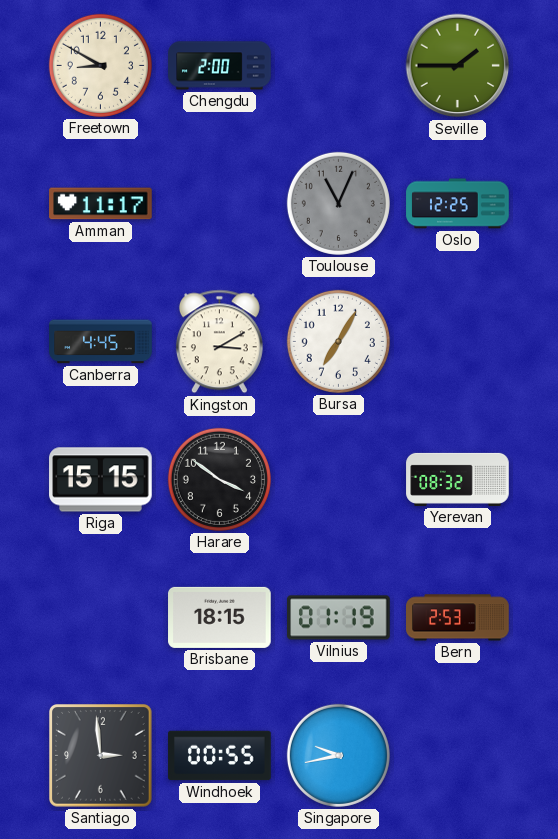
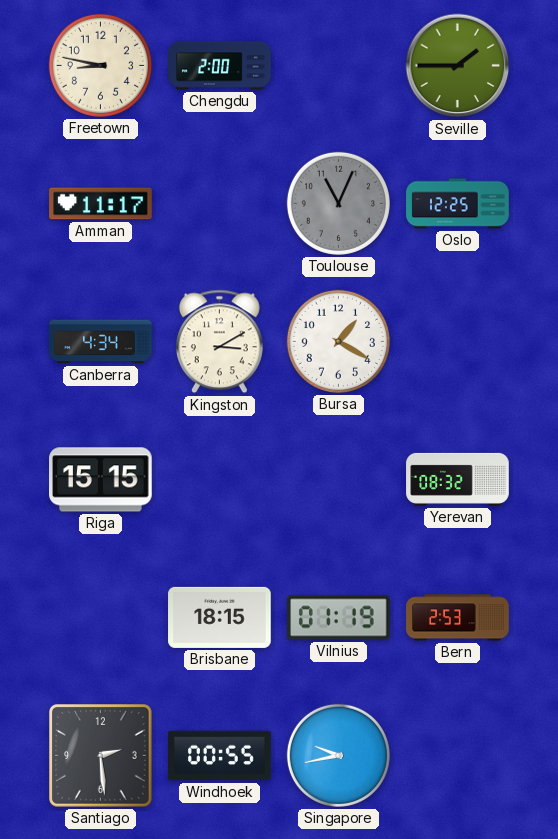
Freetown: 8:50 -> 8:47
Canberra: 4:45 -> 4:34
Bursa: 7:05 -> 1:20
Harare: 3:51 -> none
Santiago: 2:59 -> 2:29
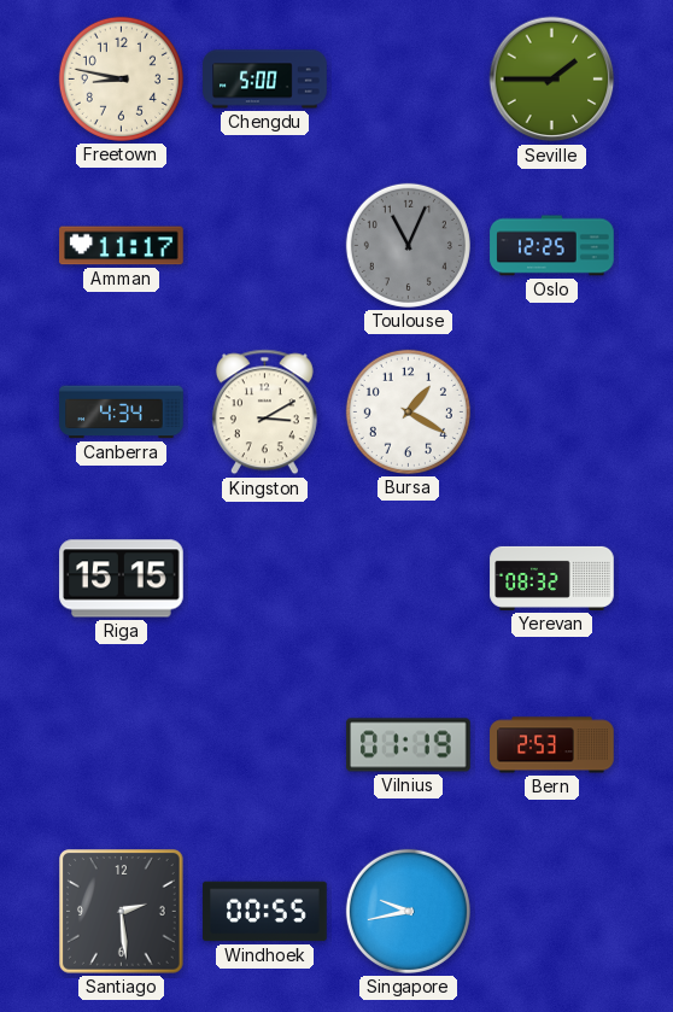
Chengdu: 2:00 -> 5:00
Brisbane: 18:15 -> none
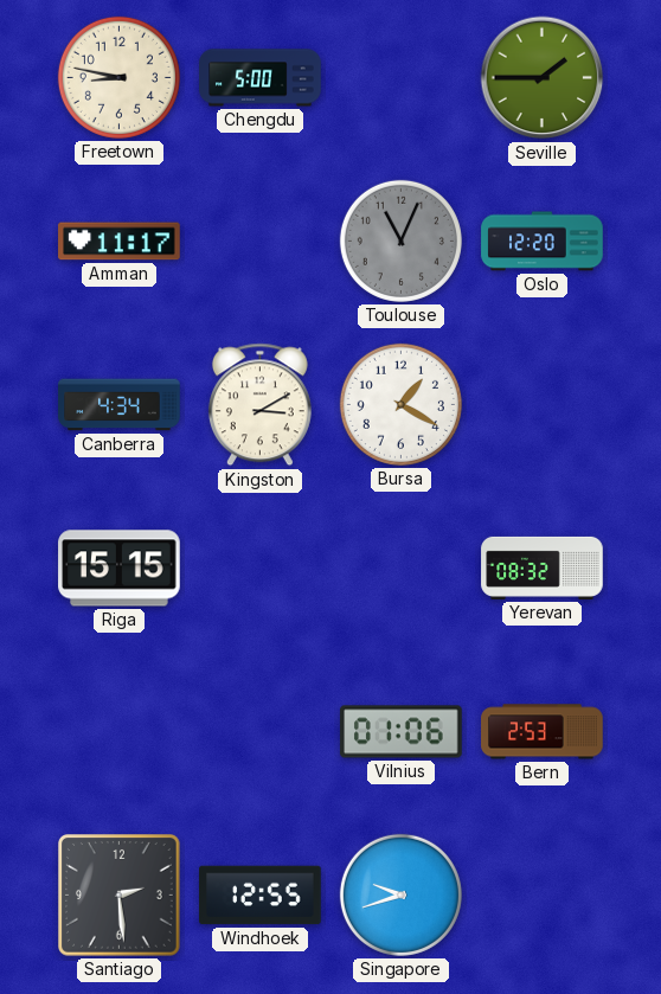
Oslo: 12:25 -> 12:20
Vilnius: 01:19 -> 01:06
Windhoek: 00:55 -> 12:55
Singapore: 9:43 -> 9:42
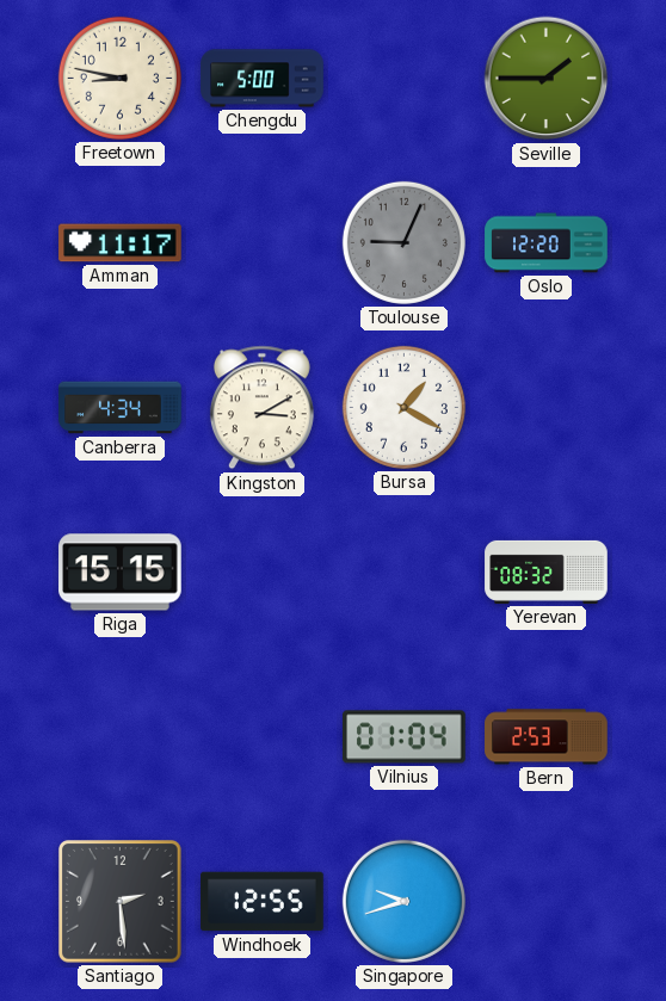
Toulouse: 11:04 -> 9:04
Vilnius: 01:06 -> 01:04
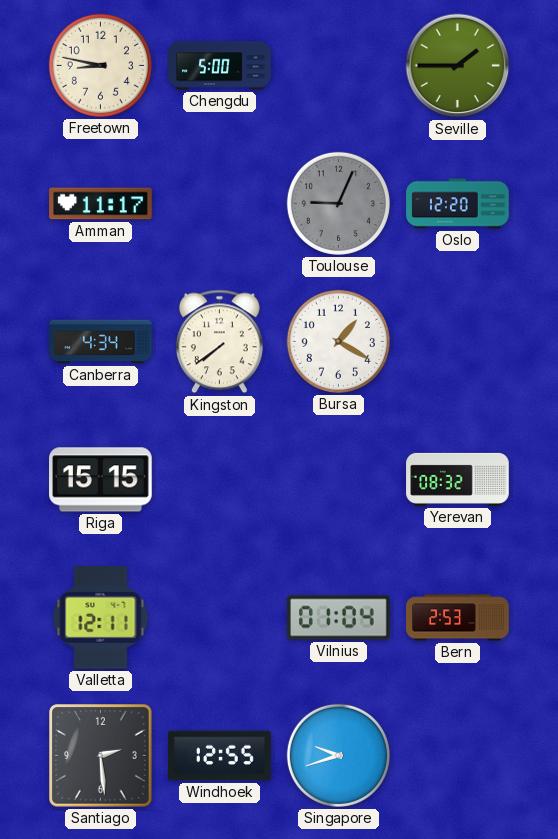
Kingston: 3:10 -> 7:39
Valletta: none -> 12:11
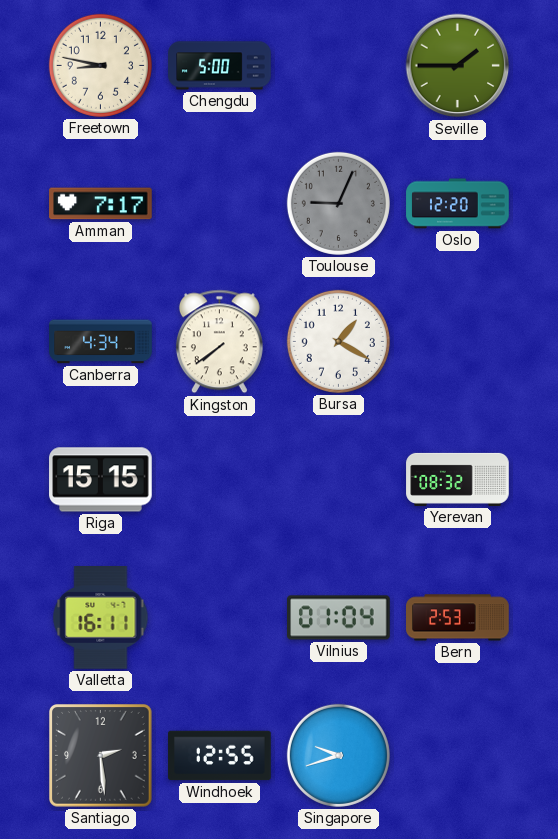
Amman: 11:17 -> 7:17
Valletta: 12:11 -> 16:11
